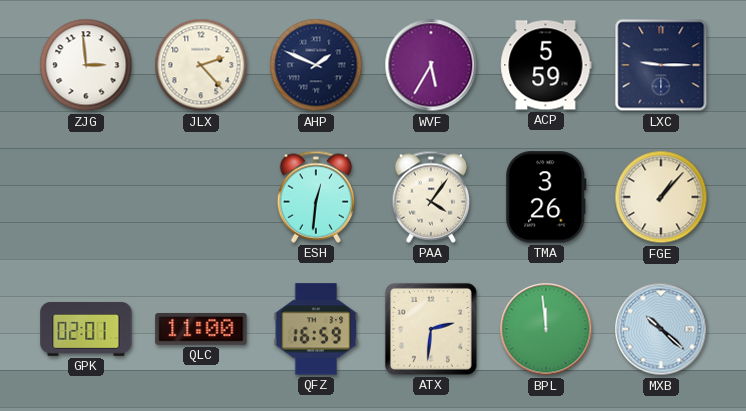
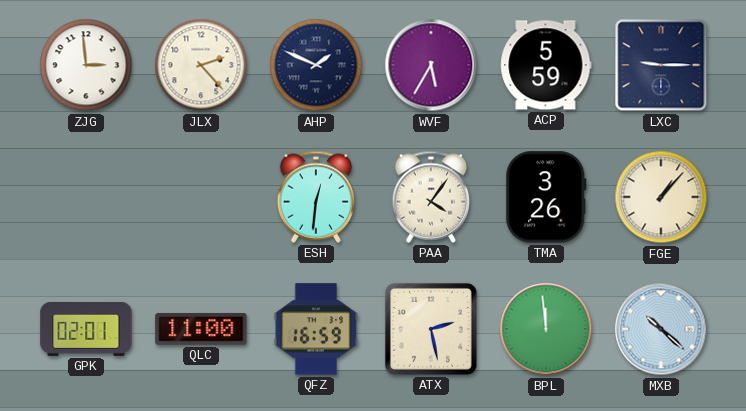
ATX: 2:31 -> 2:28
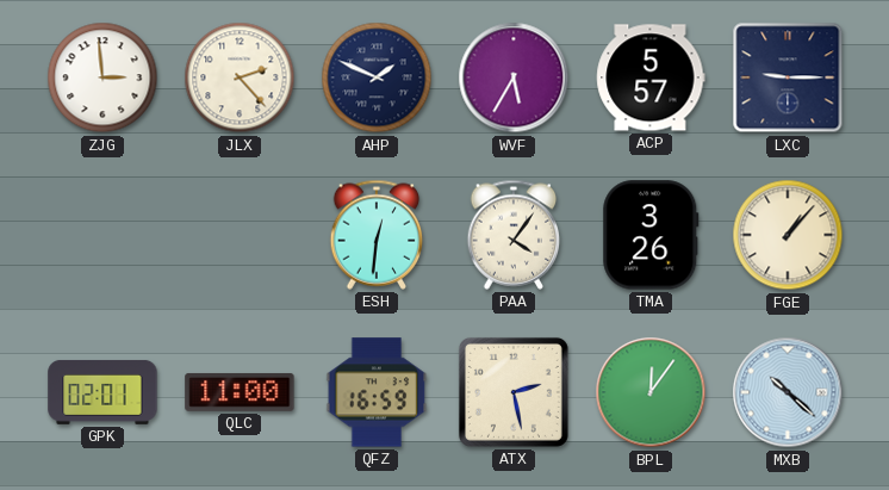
ACP: 5:59 -> 5:57
BPL: 11:59 -> 12:06
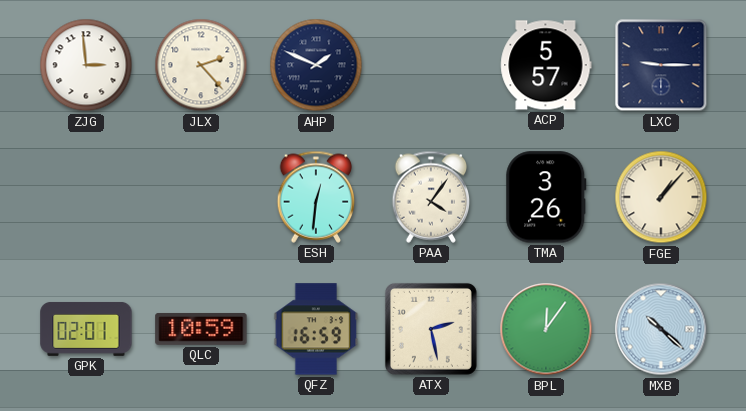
WVF: 5:35 -> none
QLC: 11:00 -> 10:59
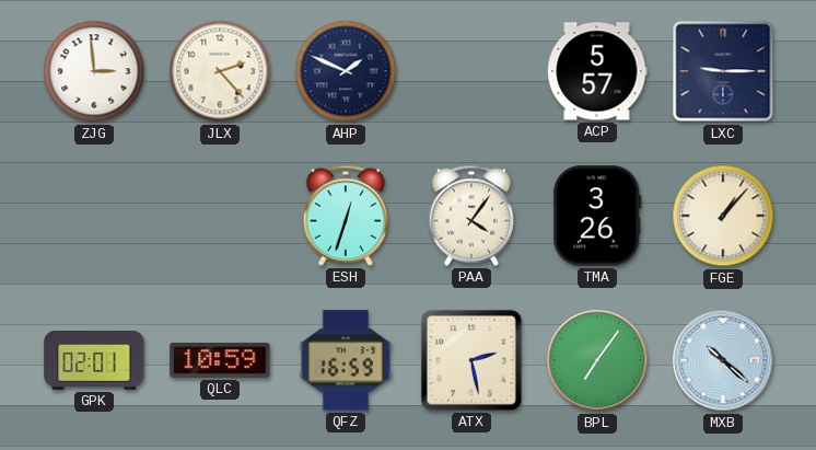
ESH: 12:31 -> 12:33
BPL: 12:06 -> 7:06
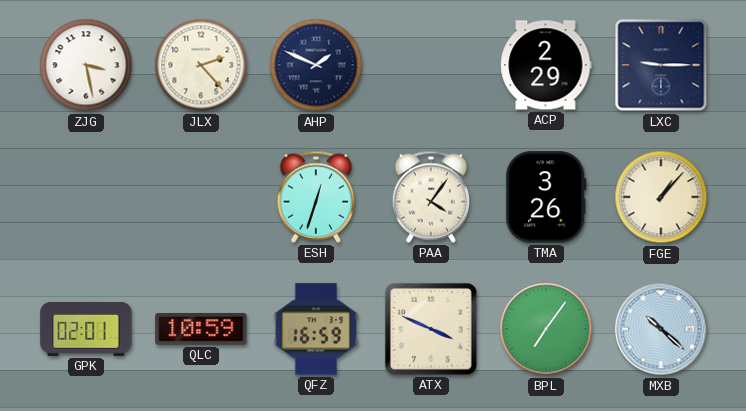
ZJG: 2:59 -> 3:28
ACP: 5:57 -> 2:29
ATX: 2:28 -> 3:49
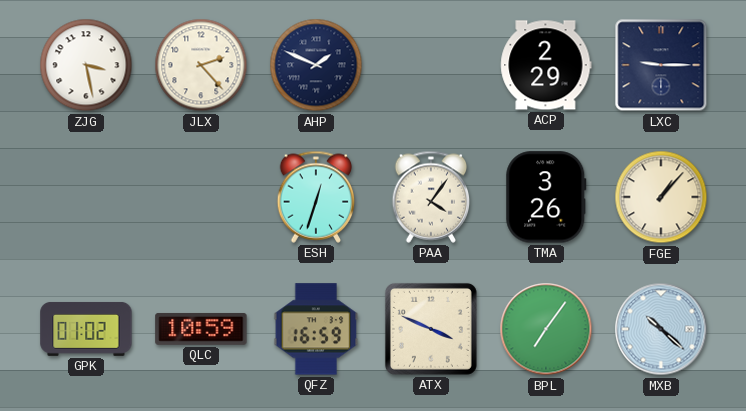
GPK: 02:01 -> 01:02
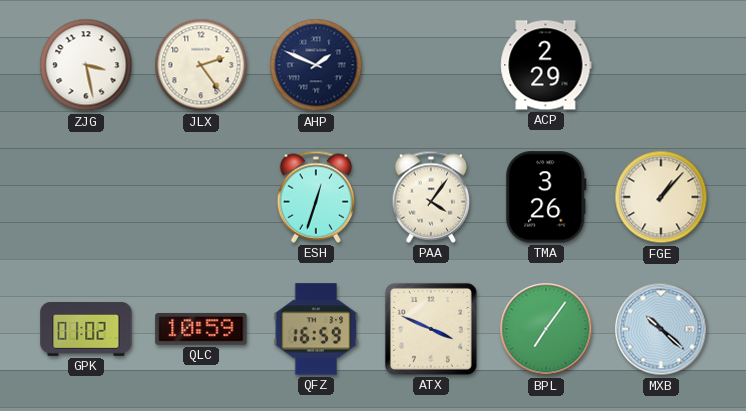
JLX: 2:23 -> 2:24
LXC: 9:15 -> none
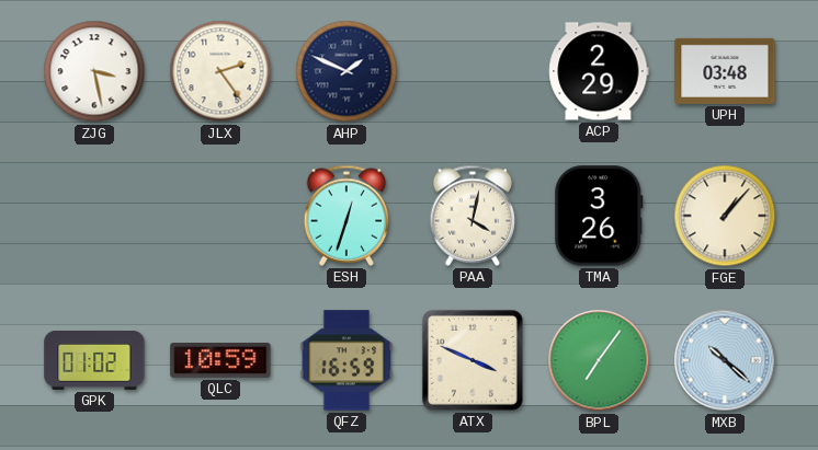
UPH: none -> 03:48
PAA: 4:06 -> 4:02
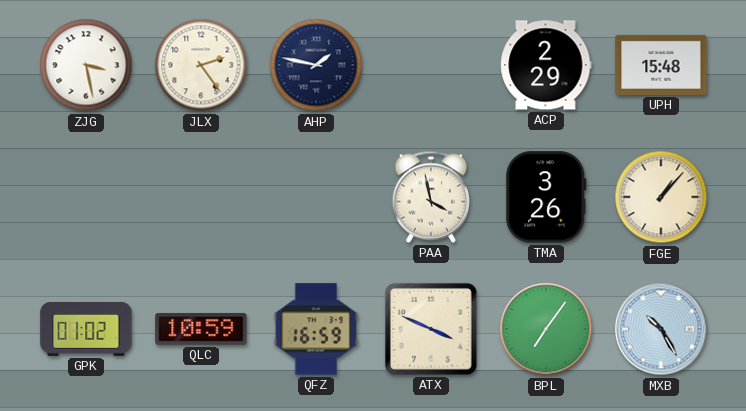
AHP: 1:49 -> 1:47
UPH: 03:48 -> 15:48
ESH: 12:33 -> none
PAA: 4:02 -> 3:58
MXB: 10:22 -> 10:25
